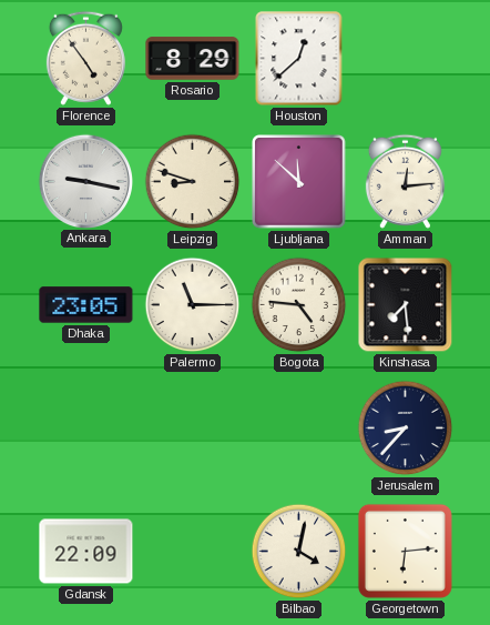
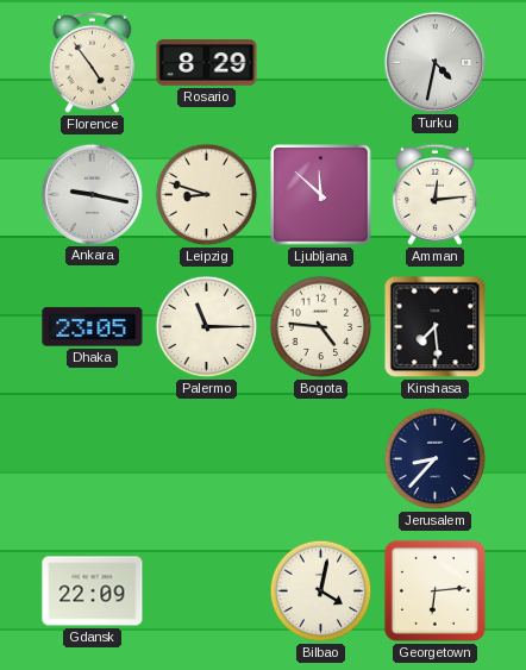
Houston: 12:38 -> none
Turku: none -> 4:32
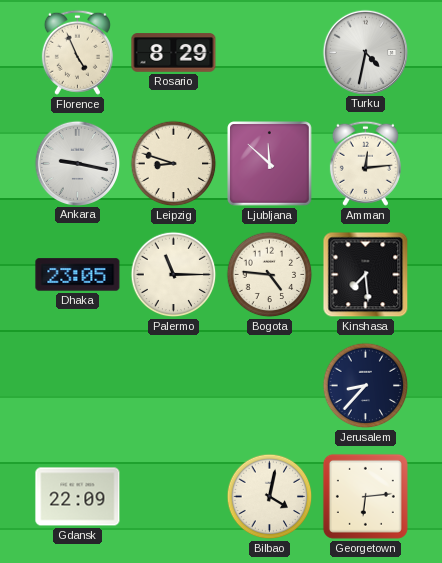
Florence: 4:54 -> 4:56
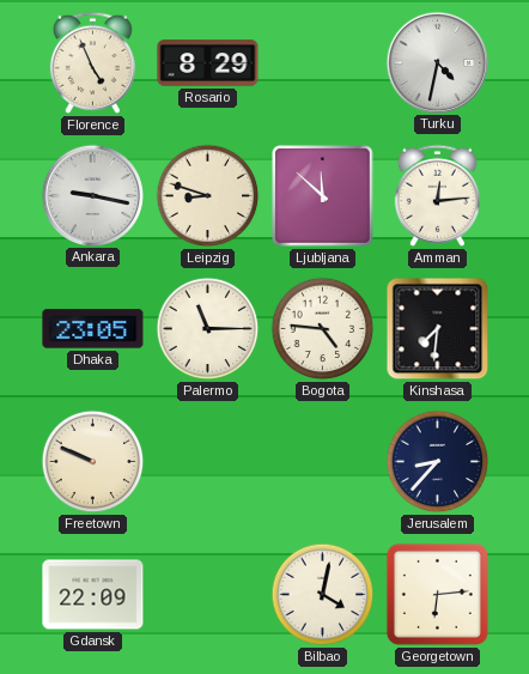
Kinshasa: 7:29 -> 7:31
Freetown: none -> 9:49
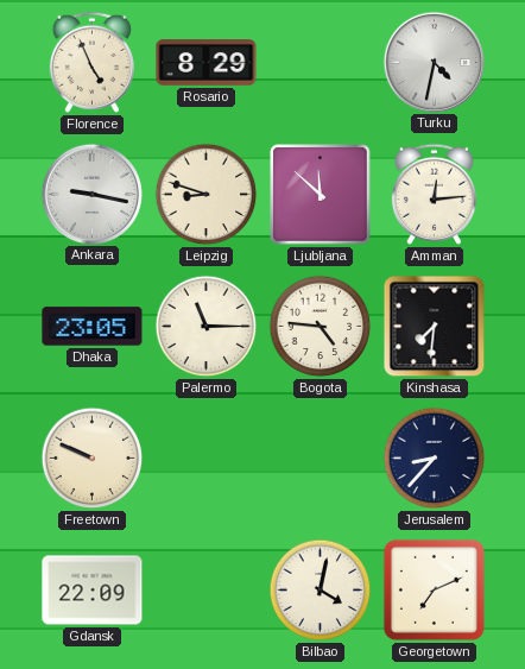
Georgetown: 6:14 -> 7:11
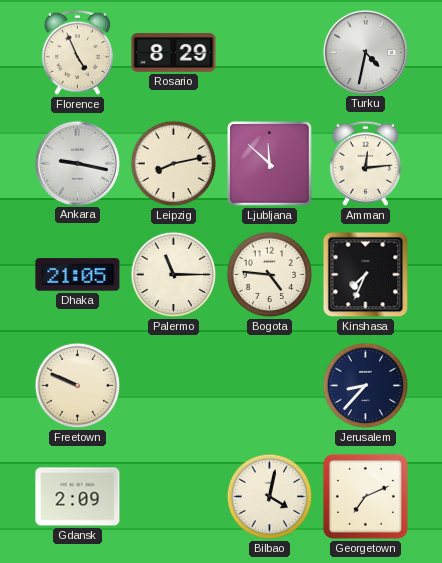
Leipzig: 8:48 -> 8:13
Dhaka: 23:05 -> 21:05
Kinshasa: 7:31 -> 7:34
Gdansk: 22:09 -> 2:09
